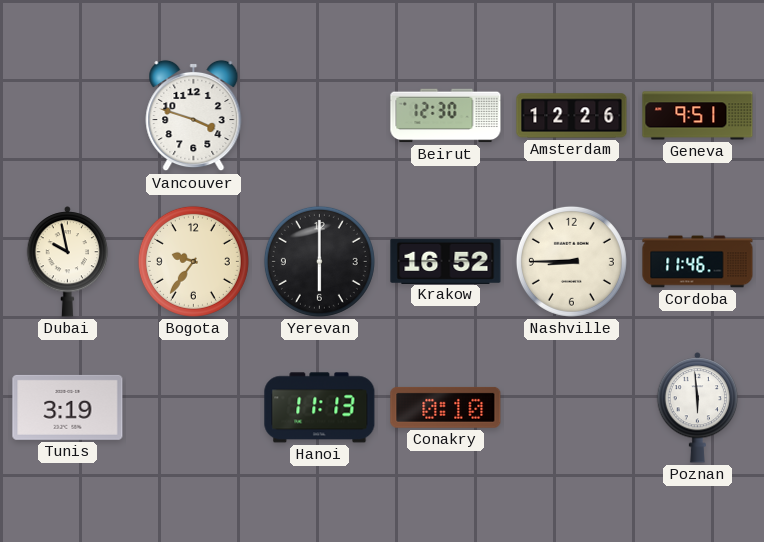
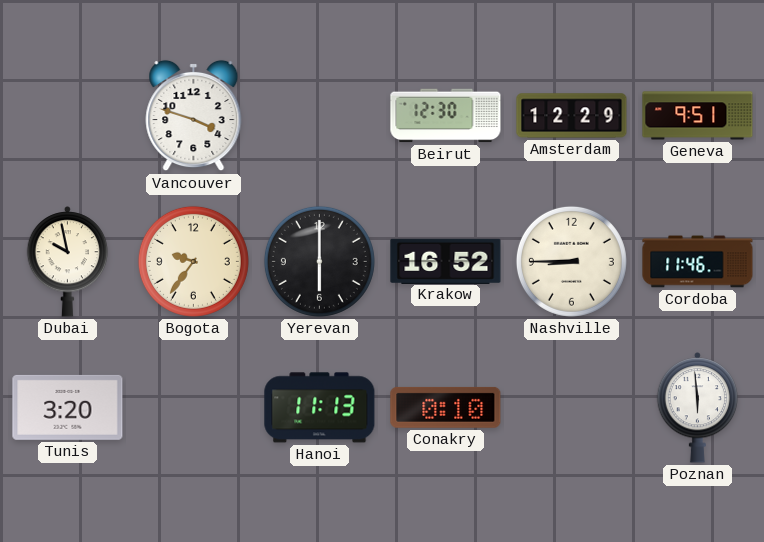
Amsterdam: 12:26 -> 12:29
Tunis: 3:19 -> 3:20
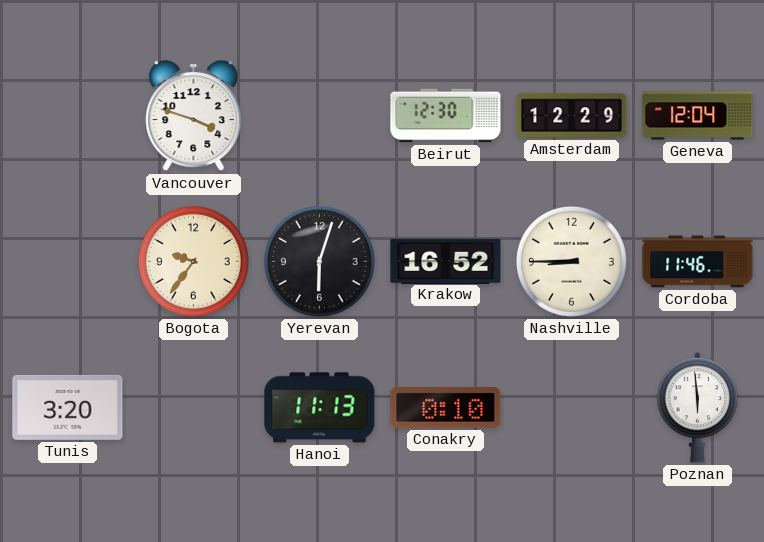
Geneva: 9:51 -> 12:04
Dubai: 9:58 -> none
Yerevan: 6:00 -> 6:03
